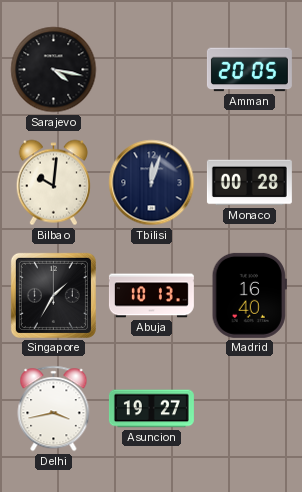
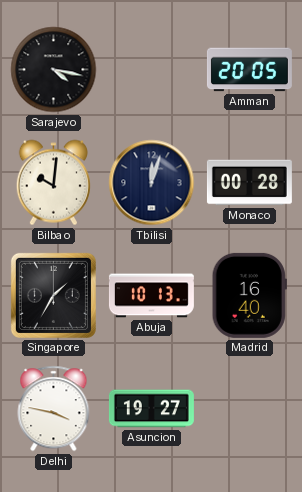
Delhi: 3:43 -> 3:47
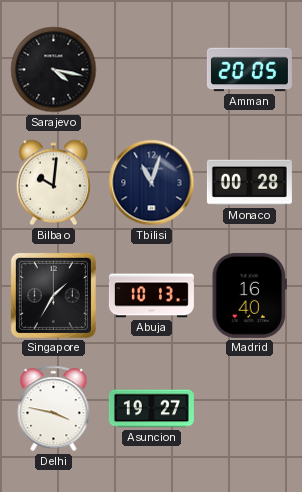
Tbilisi: 12:03 -> 11:03
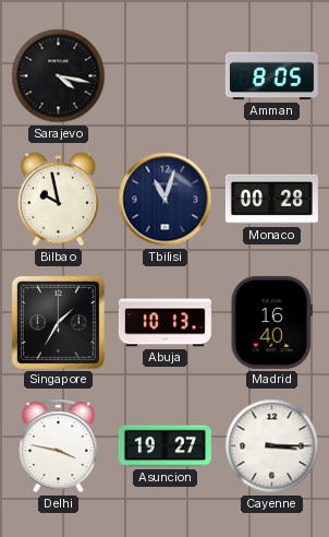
Amman: 20:05 -> 8:05
Bilbao: 10:01 -> 9:58
Cayenne: none -> 3:15
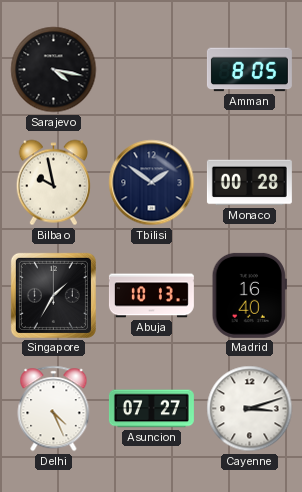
Tbilisi: 11:03 -> 1:51
Delhi: 3:47 -> 4:26
Asuncion: 19:27 -> 07:27
Cayenne: 3:15 -> 3:12
